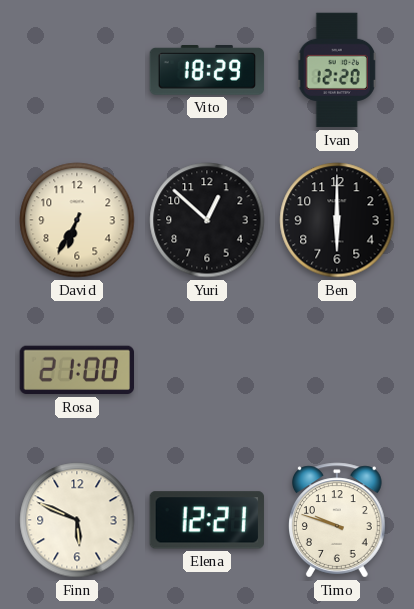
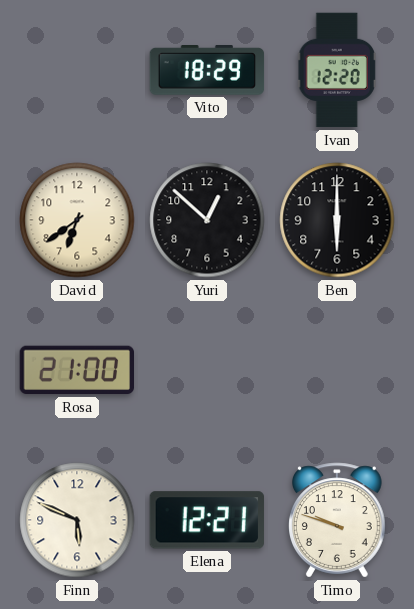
David: 6:35 -> 6:39
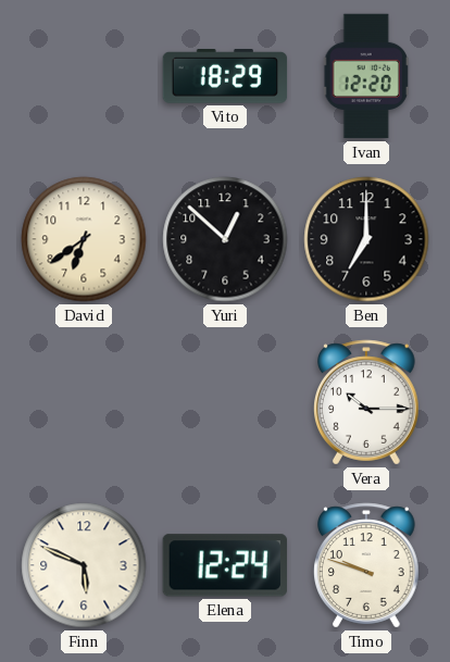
Ben: 6:00 -> 7:00
Rosa: 21:00 -> none
Vera: none -> 10:15
Elena: 12:21 -> 12:24
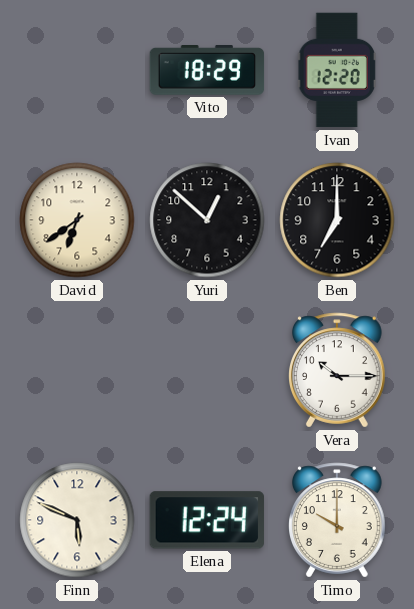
Timo: 9:48 -> 10:00
